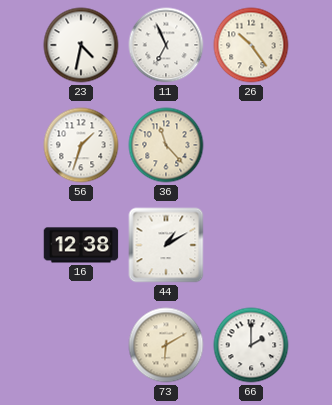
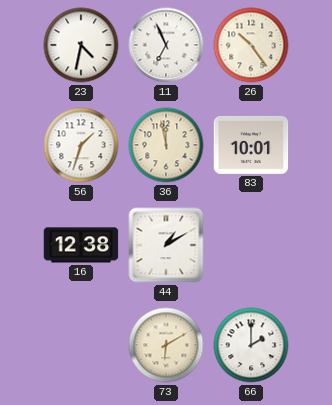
36: 11:23 -> 11:58
83: none -> 10:01
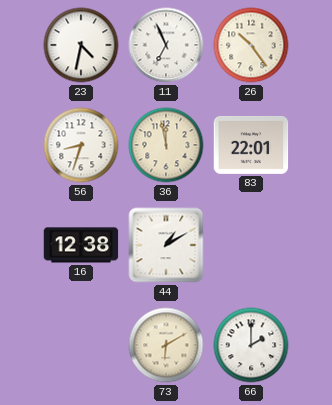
56: 1:33 -> 8:33
83: 10:01 -> 22:01
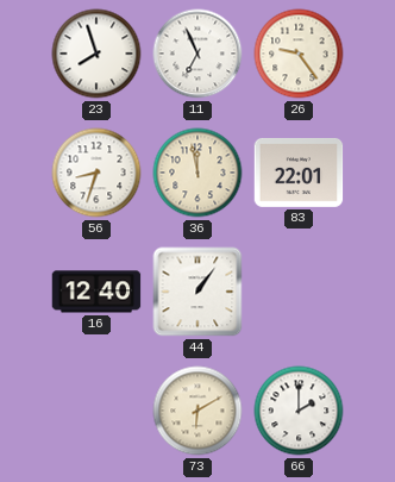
23: 4:32 -> 7:57
26: 10:24 -> 9:24
16: 12:38 -> 12:40
44: 1:10 -> 1:06
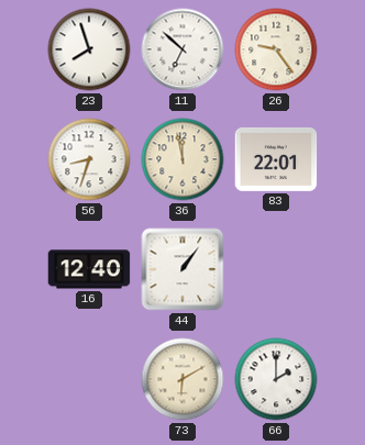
11: 6:56 -> 6:52
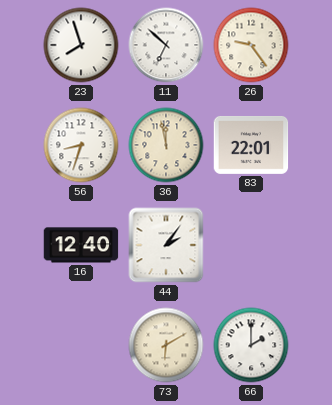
44: 1:06 -> 2:06
